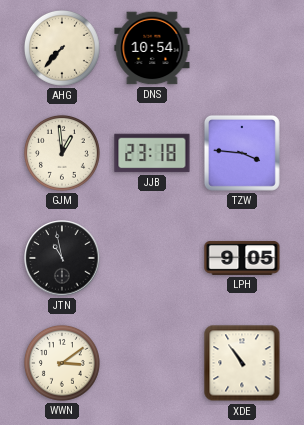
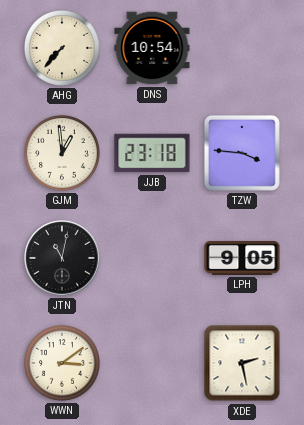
JTN: 10:58 -> 11:02
XDE: 10:54 -> 2:28
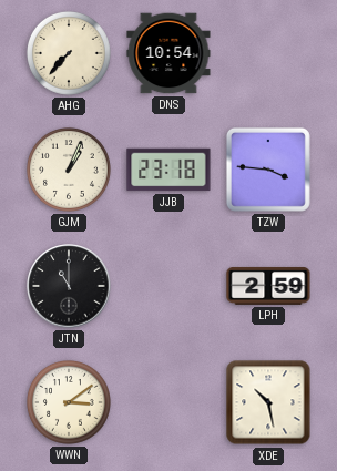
GJM: 12:59 -> 1:04
JTN: 11:02 -> 11:00
LPH: 9:05 -> 2:59
XDE: 2:28 -> 10:28
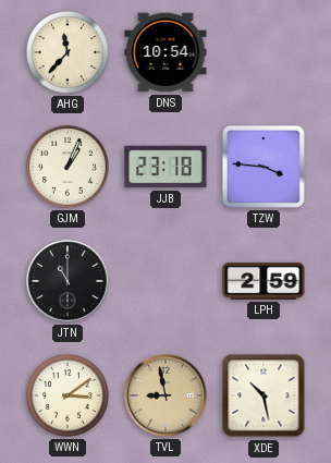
AHG: 7:37 -> 11:37
TVL: none -> 8:58
